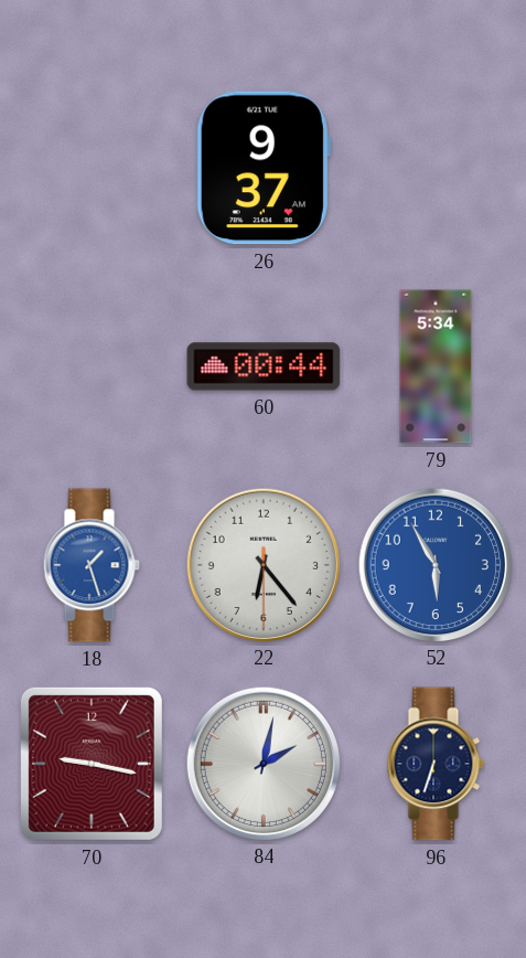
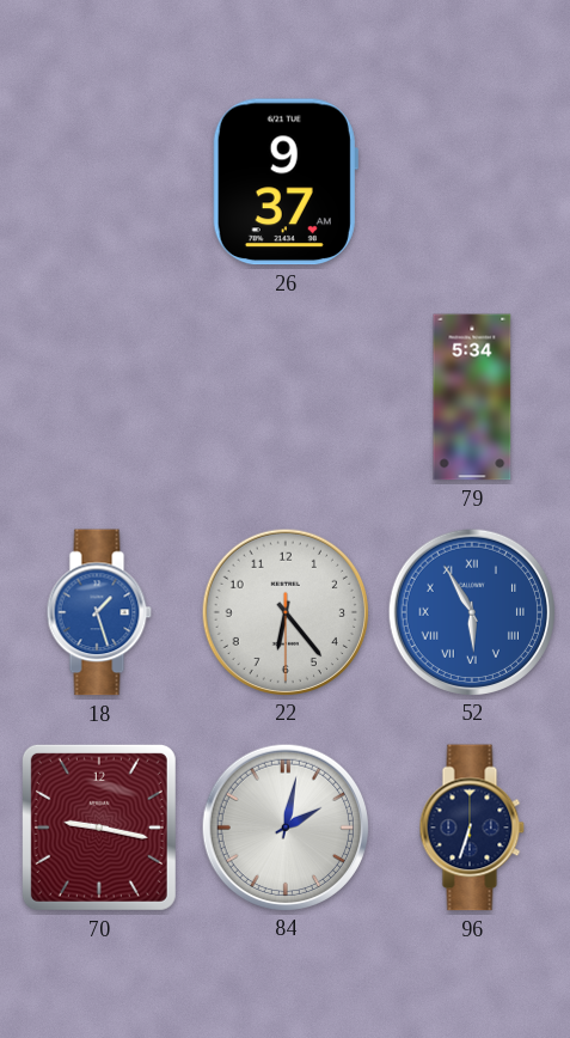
60: 00:44 -> none
52 numerals: Arabic -> Roman
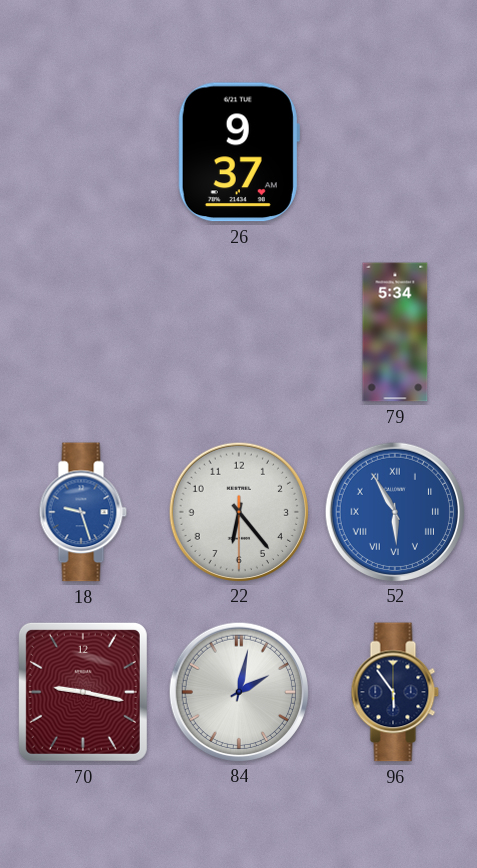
18: 1:27 -> 9:27
96: 6:33 -> 5:54
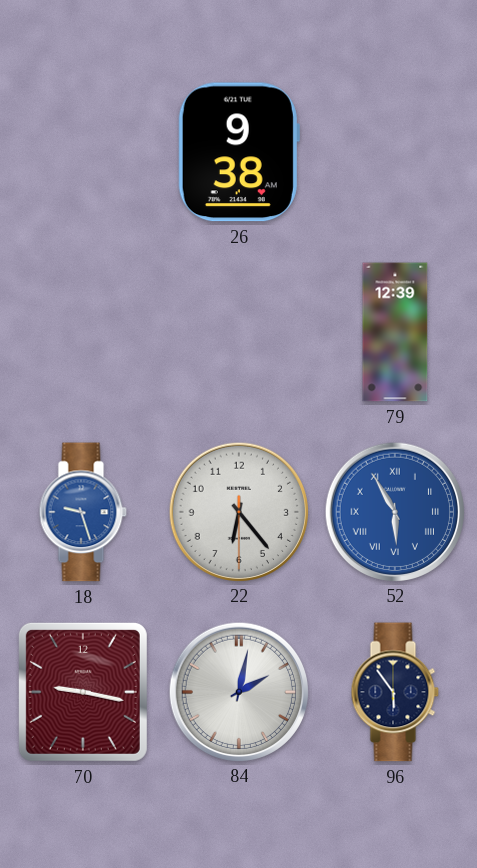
26: 9:37 -> 9:38
79: 5:34 -> 12:39
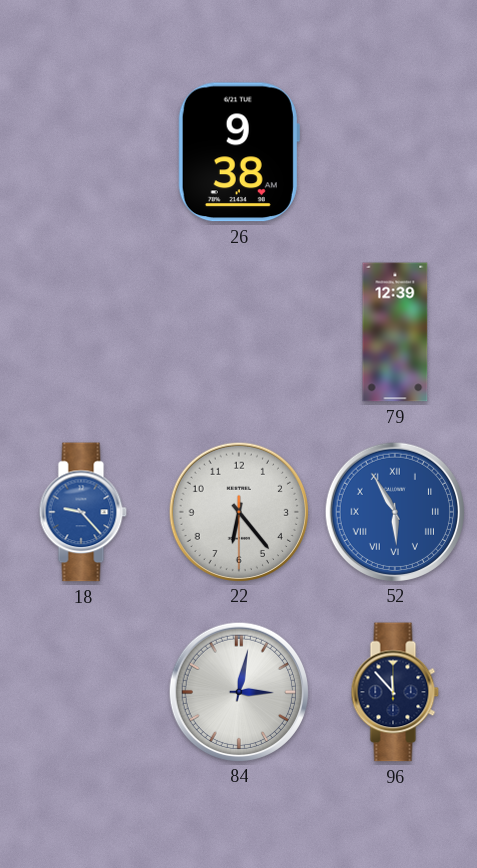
18: 9:27 -> 9:23
70: 9:17 -> none
84: 2:02 -> 3:02
96: 5:54 -> 11:53
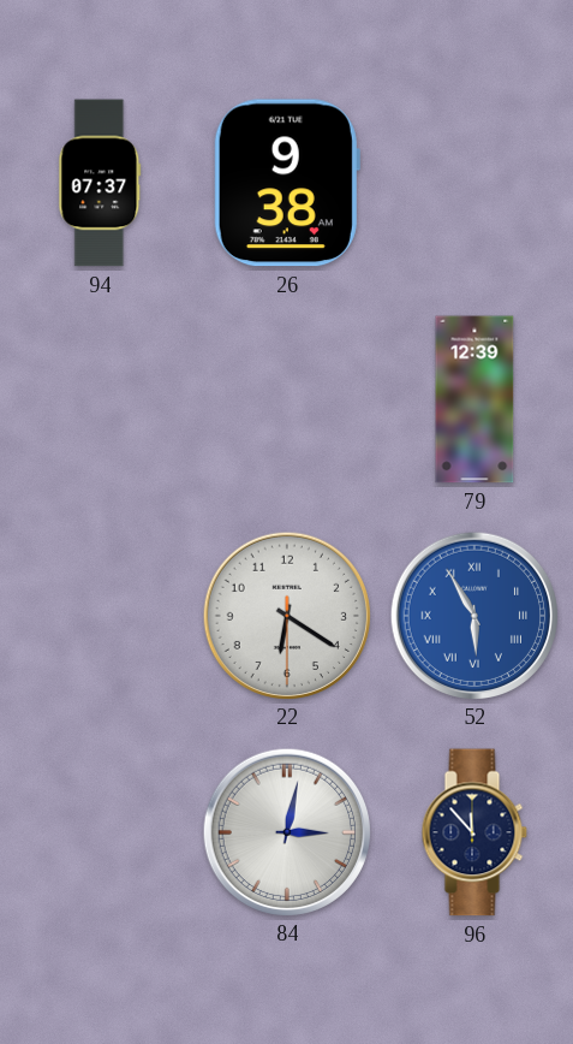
94: none -> 07:37
18: 9:23 -> none
22: 6:23 -> 6:20
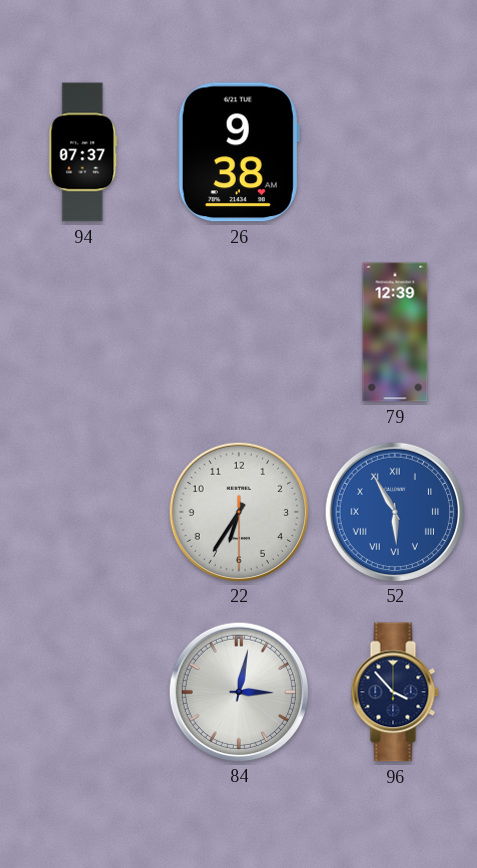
22: 6:20 -> 6:35
96: 11:53 -> 3:53
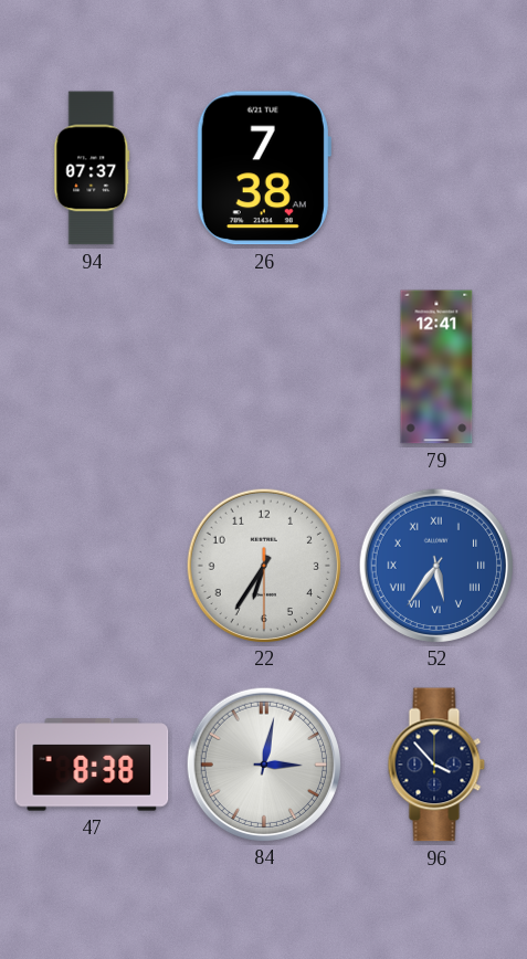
26: 9:38 -> 7:38
79: 12:39 -> 12:41
52: 5:55 -> 5:36
47: none -> 8:38
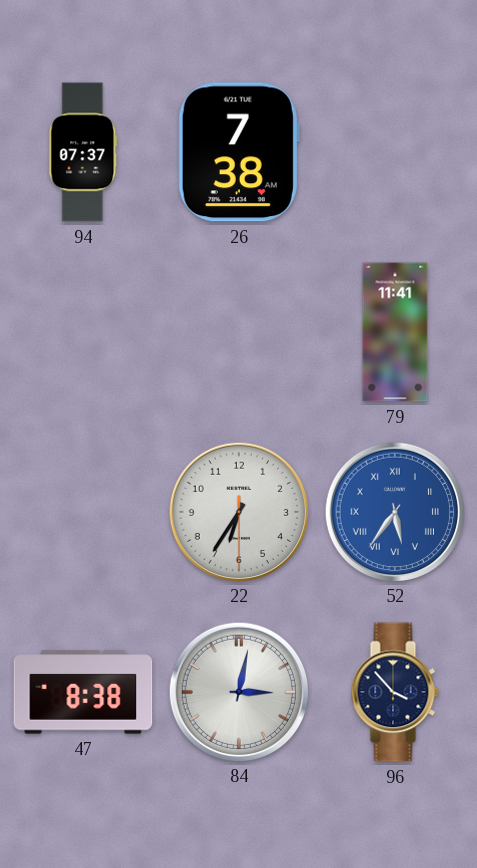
79: 12:41 -> 11:41
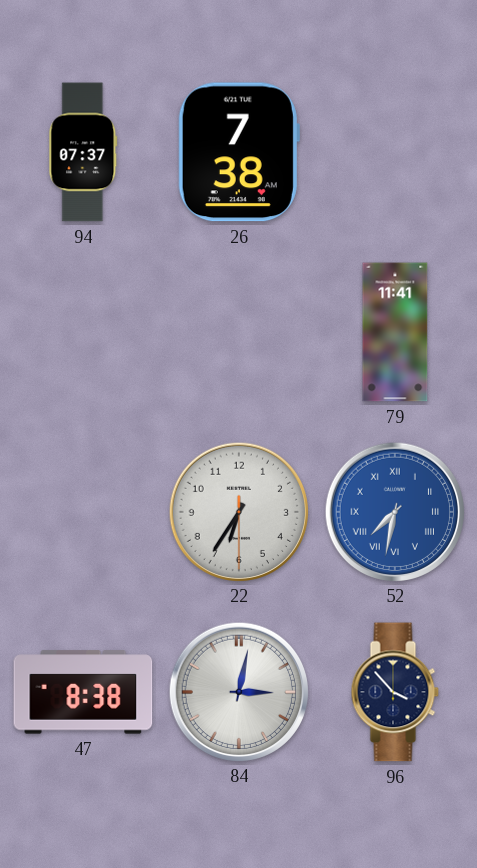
52: 5:36 -> 7:32
